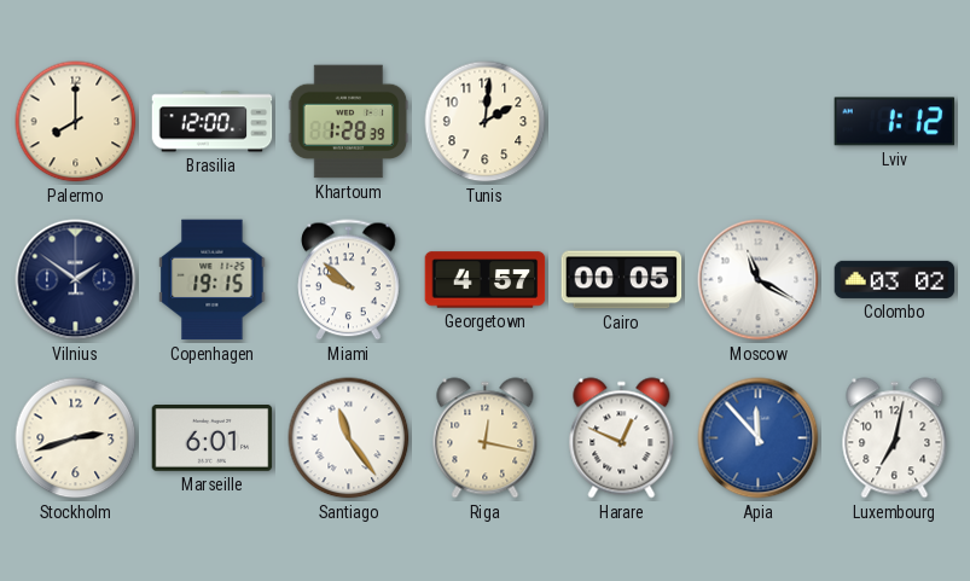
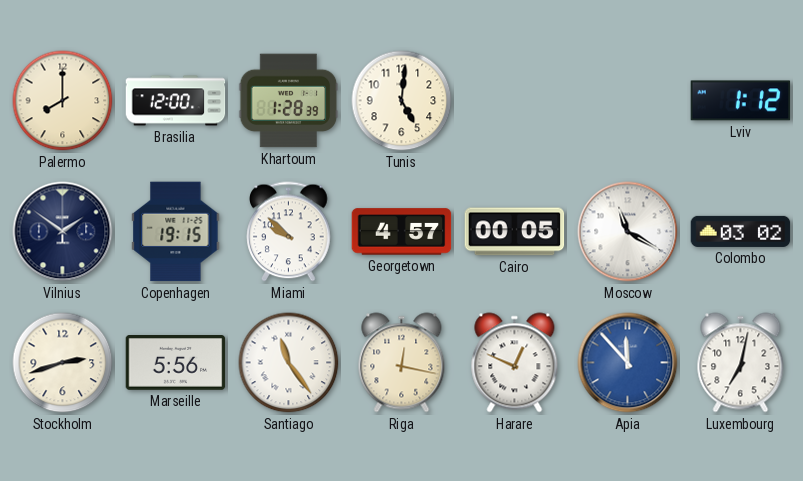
Tunis: 2:01 -> 5:01
Marseille: 6:01 -> 5:56
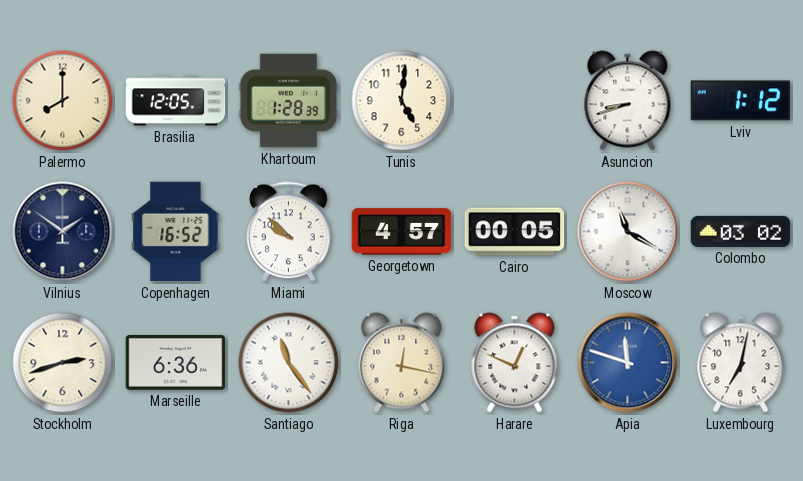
Brasilia: 12:00 -> 12:05
Asuncion: none -> 8:42
Copenhagen: 19:15 -> 16:52
Marseille: 5:56 -> 6:36
Apia: 11:53 -> 11:48
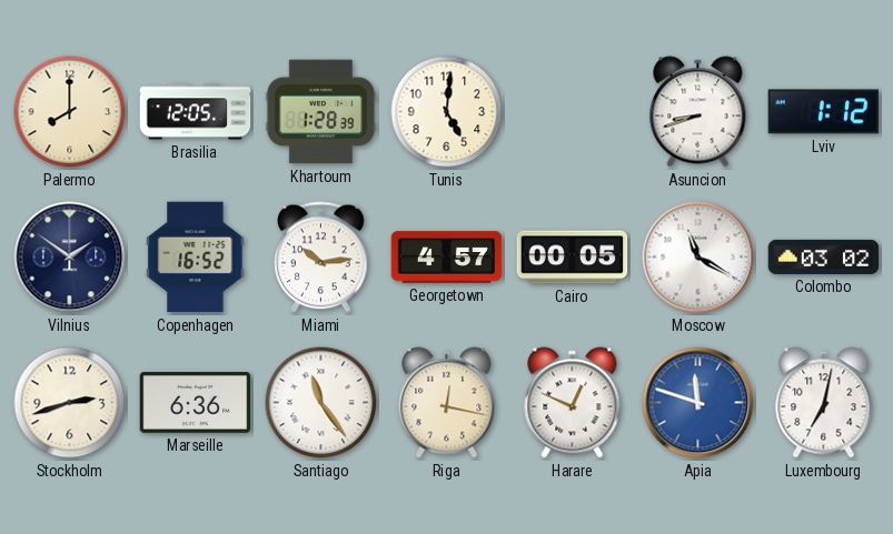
Miami: 9:52 -> 10:14
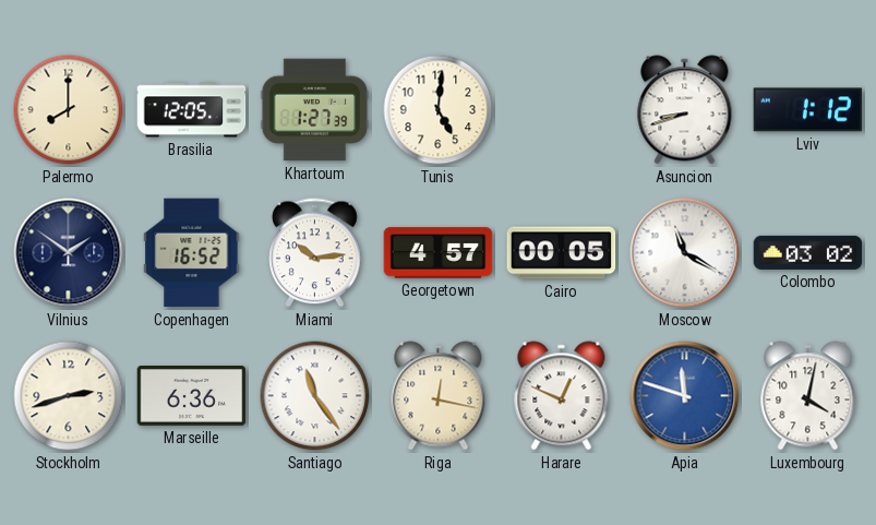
Khartoum: 1:28 -> 1:27
Luxembourg: 7:02 -> 4:02
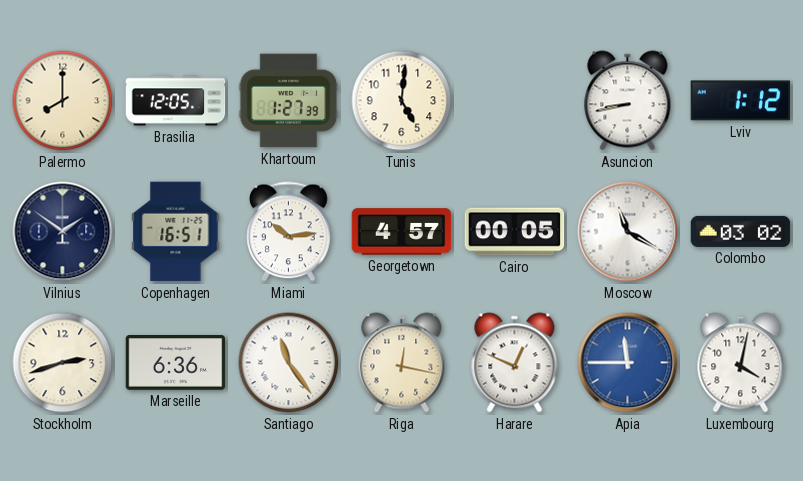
Asuncion: 8:42 -> 8:43
Copenhagen: 16:52 -> 16:51
Apia: 11:48 -> 11:45
